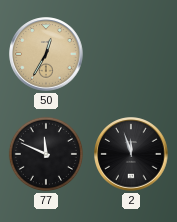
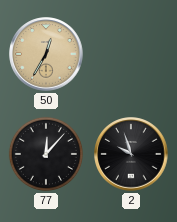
77: 11:49 -> 12:07
2: 11:57 -> 9:57
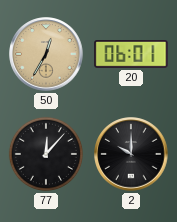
20: none -> 06:01
2: 9:57 -> 10:00
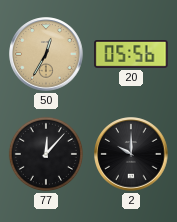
20: 06:01 -> 05:56
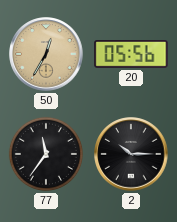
77: 12:07 -> 11:36
2: 10:00 -> 10:15
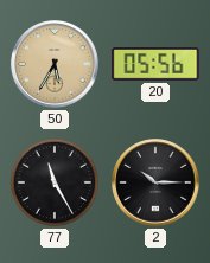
50: 12:35 -> 5:35
77: 11:36 -> 11:25
